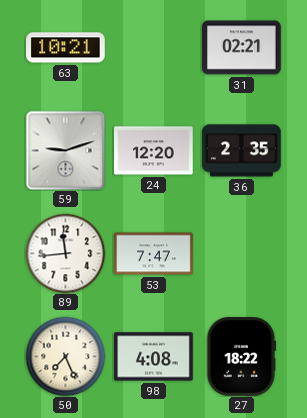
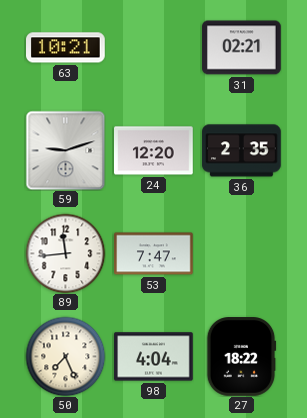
98: 4:08 -> 4:04
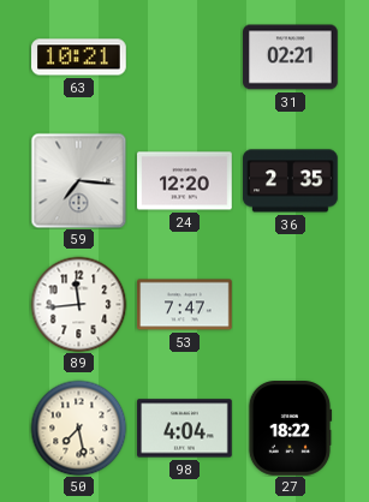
59: 9:12 -> 7:16
50: 7:26 -> 7:28
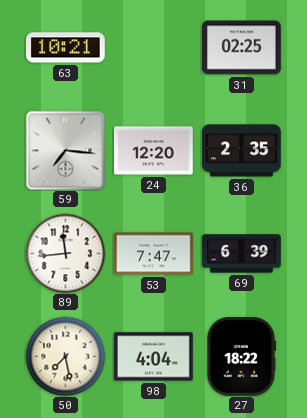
31: 02:21 -> 02:25
69: none -> 6:39
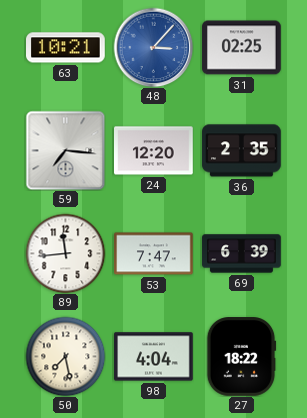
48: none -> 3:07
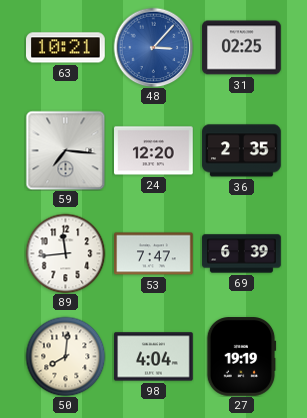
50: 7:28 -> 8:01
27: 18:22 -> 19:19
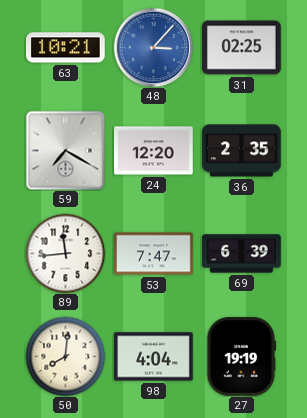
59: 7:16 -> 7:20
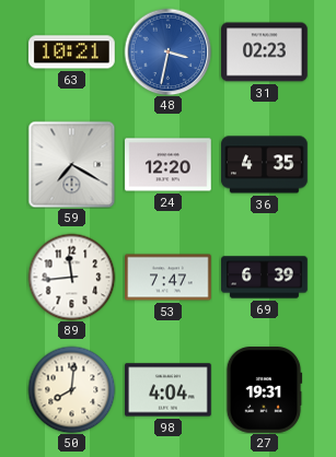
48: 3:07 -> 3:32
31: 02:25 -> 02:23
36: 2:35 -> 4:35
27: 19:19 -> 19:31
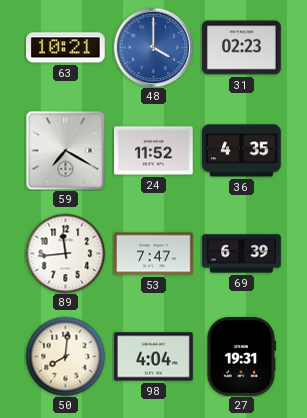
48: 3:32 -> 4:00
24: 12:20 -> 11:52
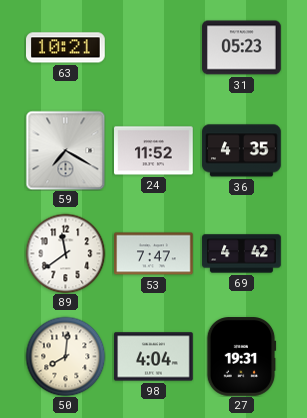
48: 4:00 -> none
31: 02:23 -> 05:23
89: 11:44 -> 11:39
69: 6:39 -> 4:42
